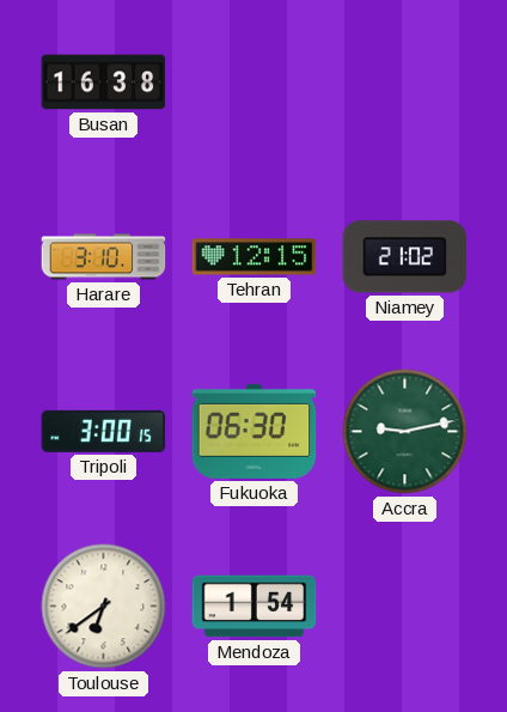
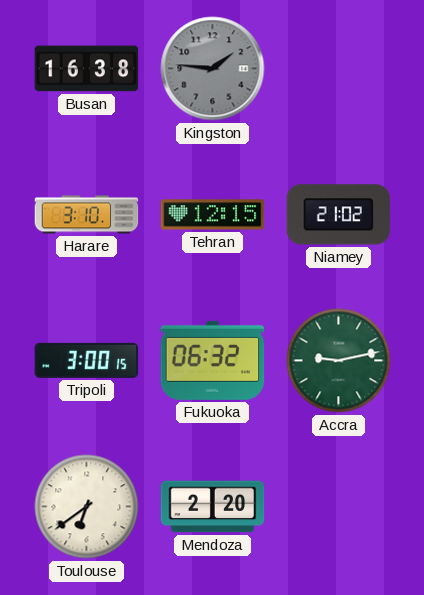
Kingston: none -> 1:46
Fukuoka: 06:30 -> 06:32
Mendoza: 1:54 -> 2:20
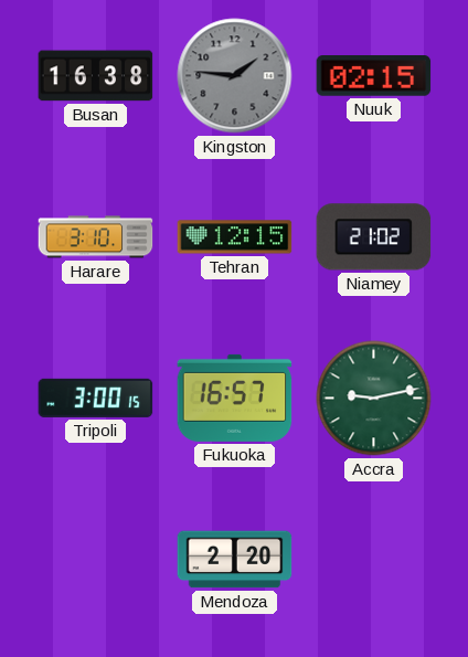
Nuuk: none -> 02:15
Fukuoka: 06:32 -> 16:57
Toulouse: 6:39 -> none
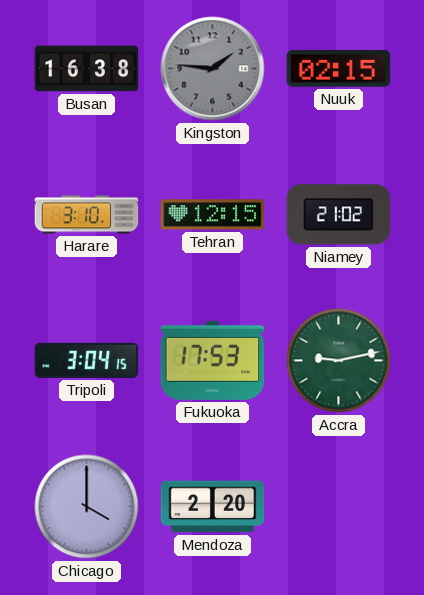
Tripoli: 3:00 -> 3:04
Fukuoka: 16:57 -> 17:53
Chicago: none -> 4:00
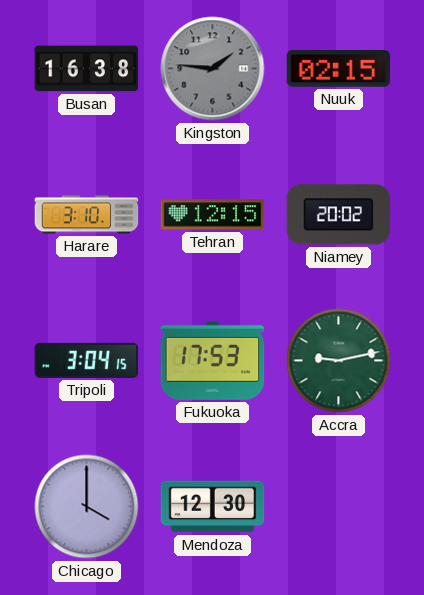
Niamey: 21:02 -> 20:02
Mendoza: 2:20 -> 12:30
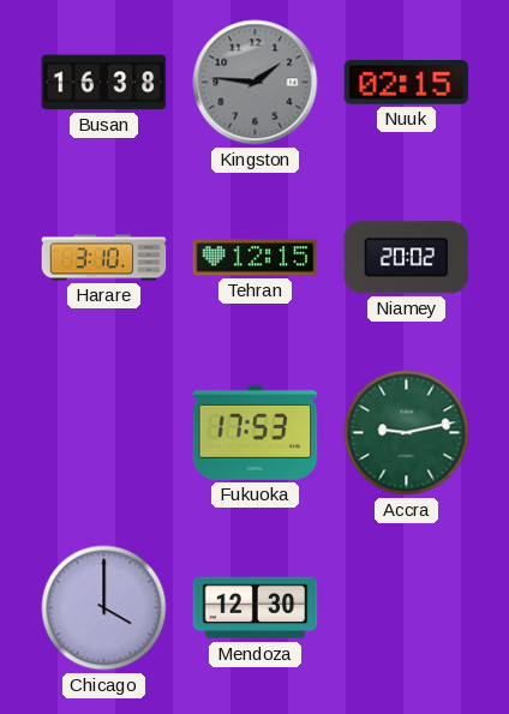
Tripoli: 3:04 -> none
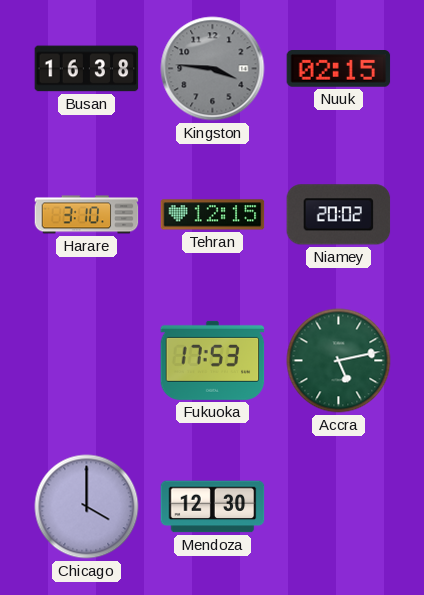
Kingston: 1:46 -> 3:46
Accra: 9:13 -> 5:13
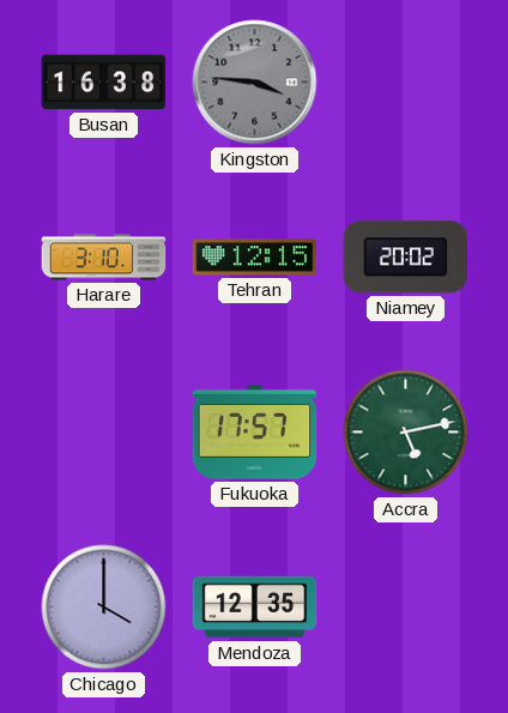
Nuuk: 02:15 -> none
Fukuoka: 17:53 -> 17:57
Mendoza: 12:30 -> 12:35
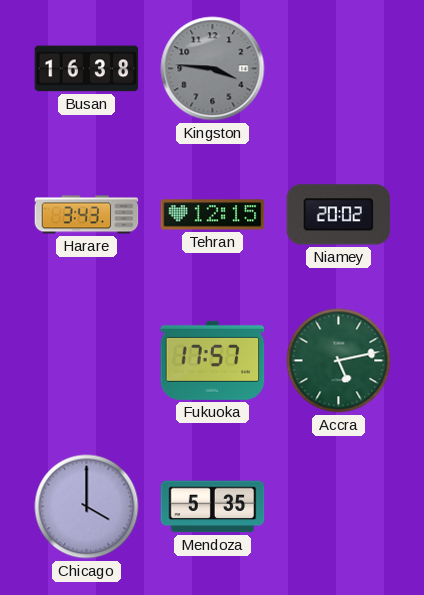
Harare: 3:10 -> 3:43
Mendoza: 12:35 -> 5:35
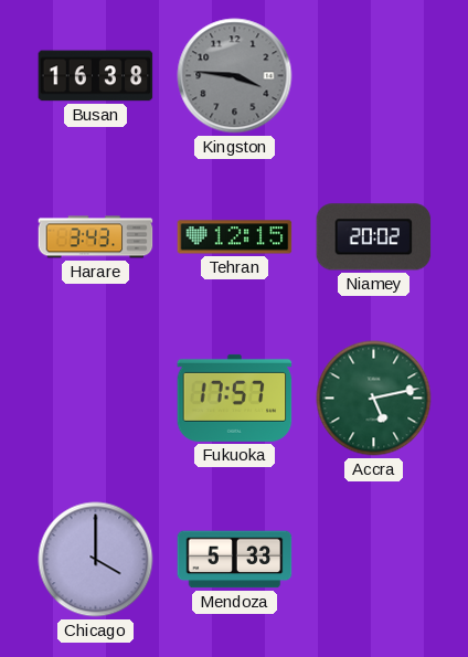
Mendoza: 5:35 -> 5:33
